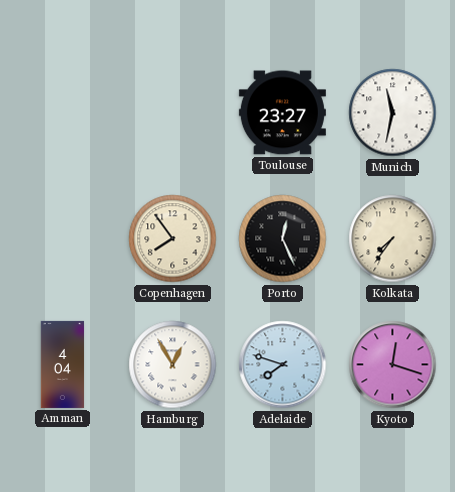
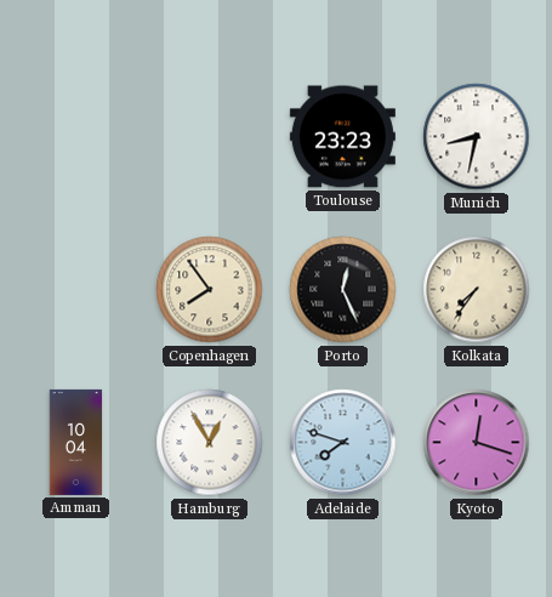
Toulouse: 23:27 -> 23:23
Munich: 11:32 -> 8:32
Amman: 4:04 -> 10:04
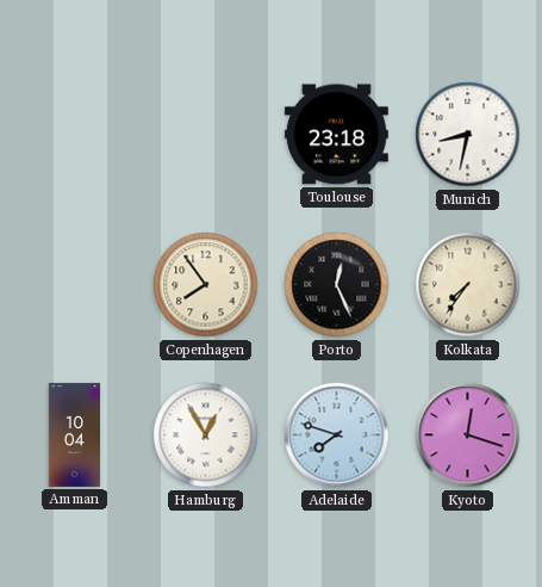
Toulouse: 23:23 -> 23:18
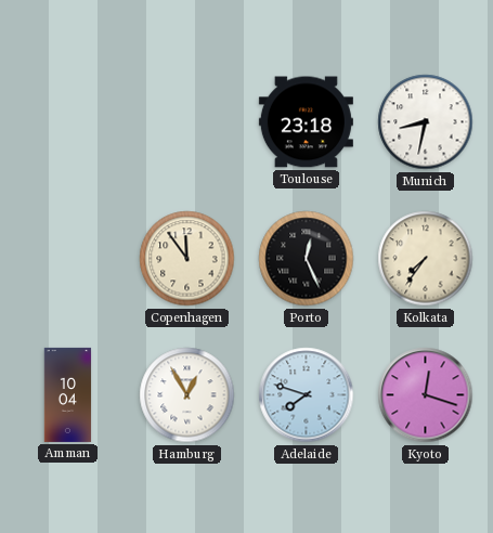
Copenhagen: 7:54 -> 11:54
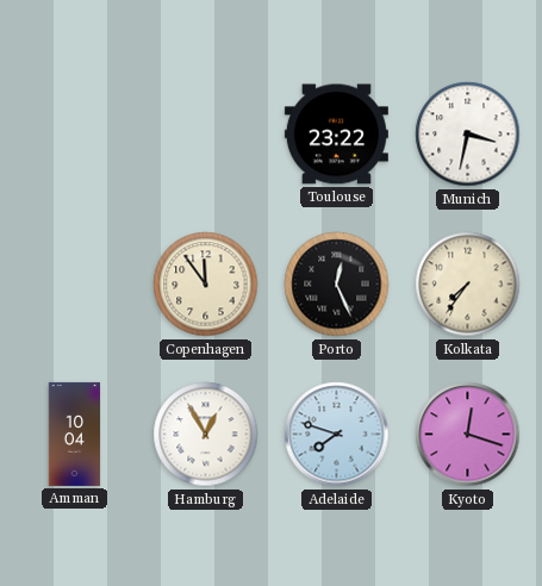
Toulouse: 23:18 -> 23:22
Munich: 8:32 -> 3:32
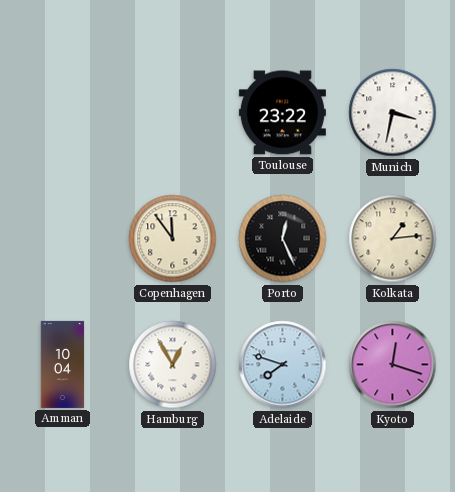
Kolkata: 7:36 -> 1:14
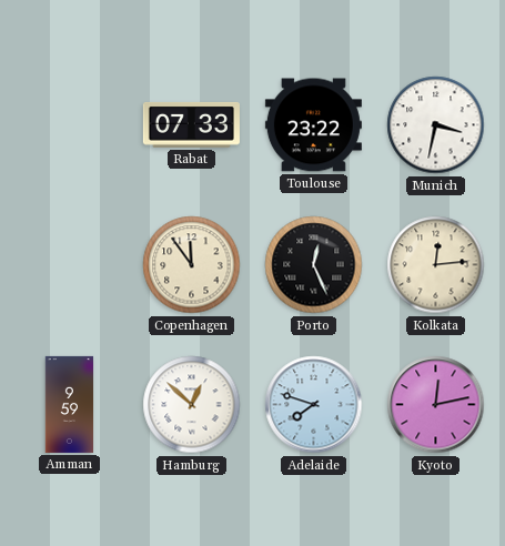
Rabat: none -> 07:33
Kolkata: 1:14 -> 12:14
Amman: 10:04 -> 9:59
Hamburg: 12:55 -> 12:52
Kyoto: 12:18 -> 12:13
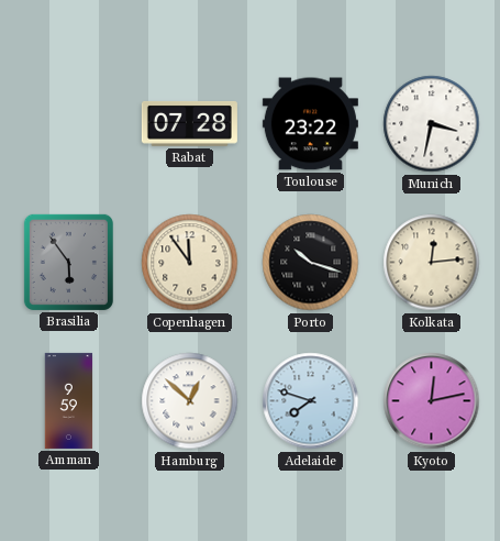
Rabat: 07:33 -> 07:28
Brasilia: none -> 5:54
Porto: 12:26 -> 10:18
